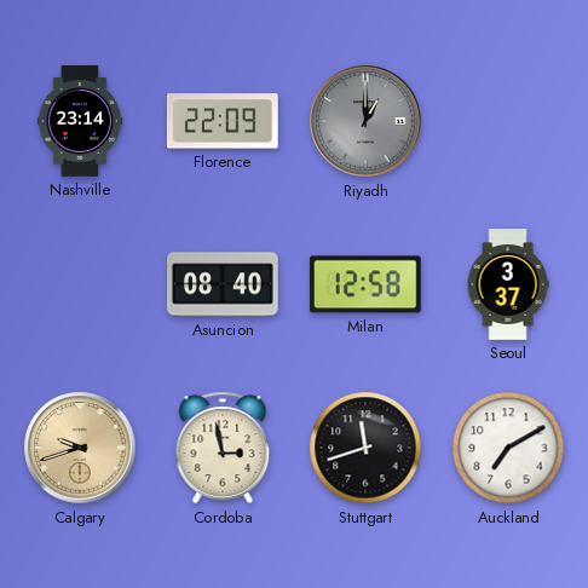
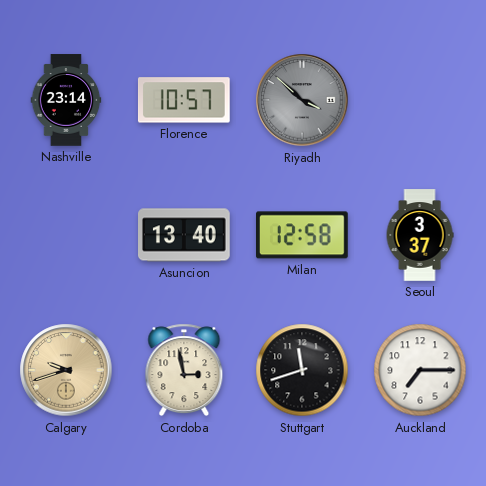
Florence: 22:09 -> 10:57
Riyadh: 1:00 -> 3:52
Asuncion: 08:40 -> 13:40
Auckland: 7:10 -> 7:15
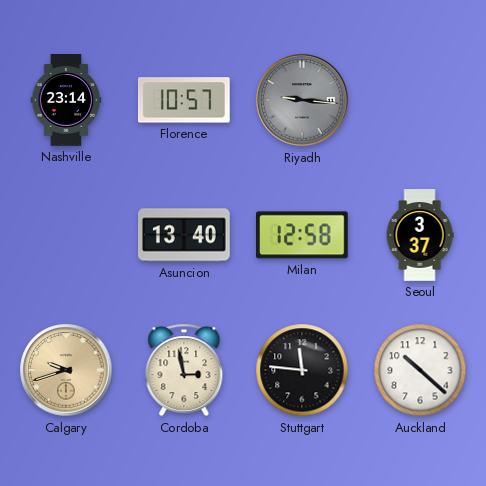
Riyadh: 3:52 -> 9:16
Stuttgart: 11:42 -> 11:46
Auckland: 7:15 -> 10:22
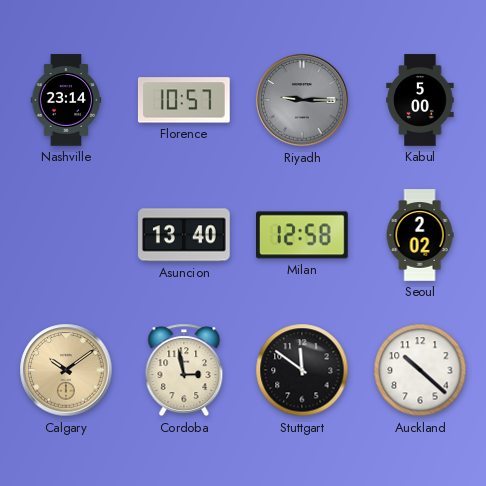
Riyadh: 9:16 -> 9:15
Kabul: none -> 5:00
Seoul: 3:37 -> 2:02
Calgary: 9:42 -> 10:09
Stuttgart: 11:46 -> 11:51
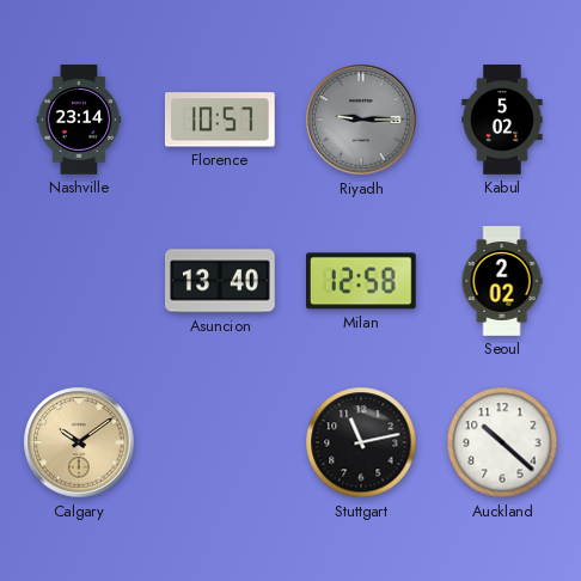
Kabul: 5:00 -> 5:02
Cordoba: 2:58 -> none
Stuttgart: 11:51 -> 11:13
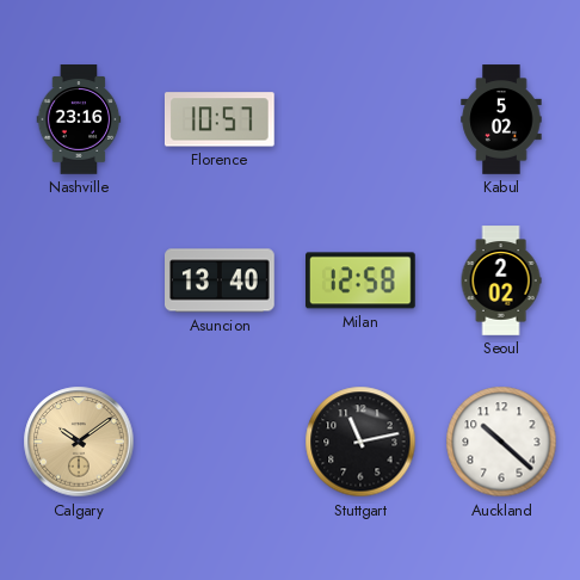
Nashville: 23:14 -> 23:16
Riyadh: 9:15 -> none
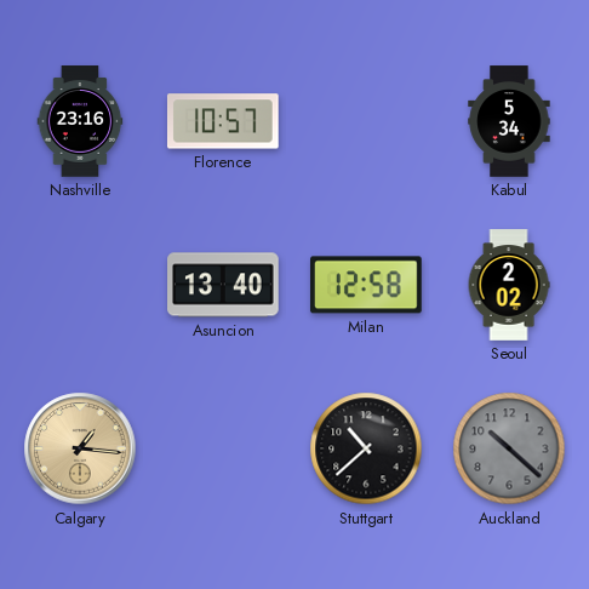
Kabul: 5:02 -> 5:34
Calgary: 10:09 -> 1:16
Stuttgart: 11:13 -> 10:38
Auckland dial: white -> grey
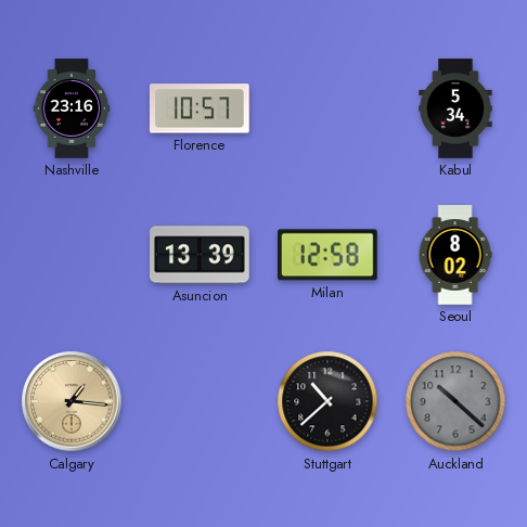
Asuncion: 13:40 -> 13:39
Seoul: 2:02 -> 8:02
